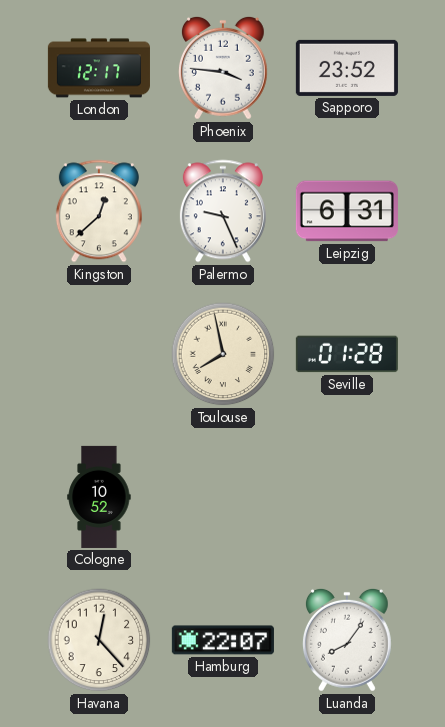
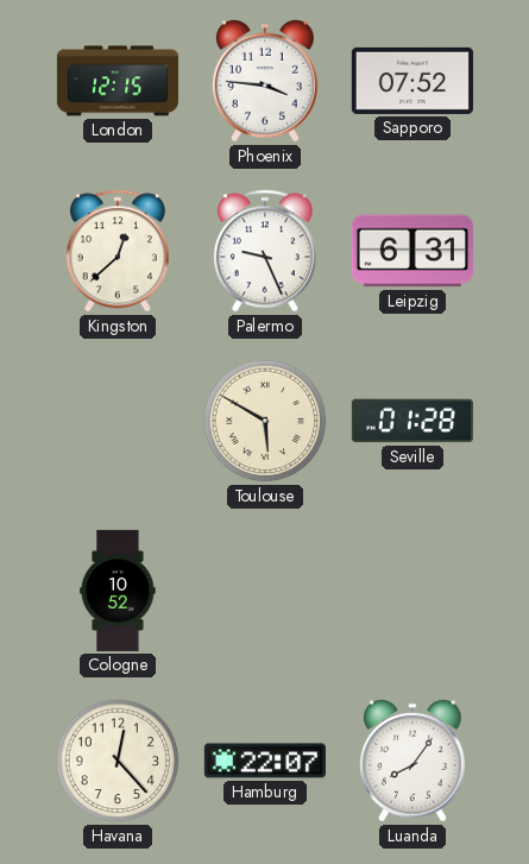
London: 12:17 -> 12:15
Sapporo: 23:52 -> 07:52
Toulouse: 7:58 -> 5:50
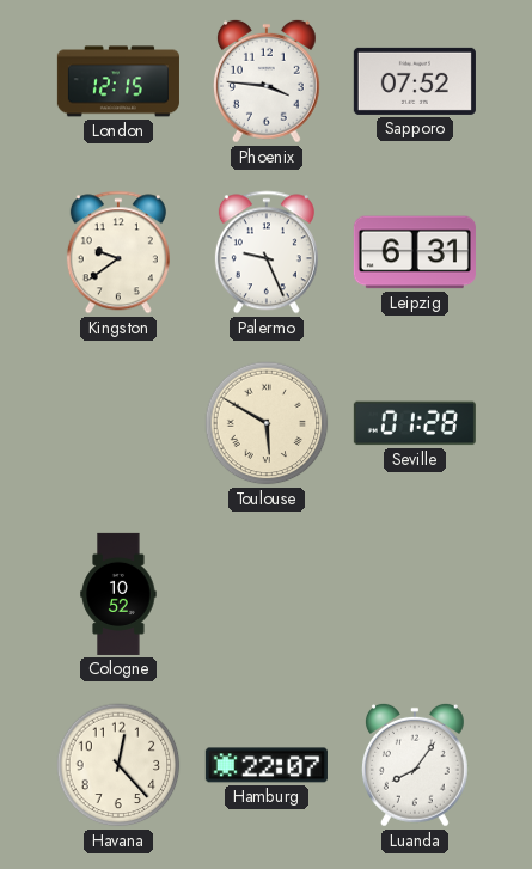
Kingston: 12:38 -> 9:39
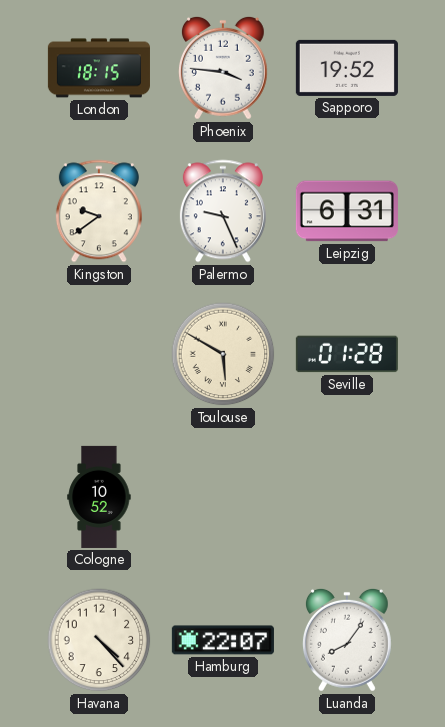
London: 12:15 -> 18:15
Sapporo: 07:52 -> 19:52
Havana: 12:23 -> 4:23
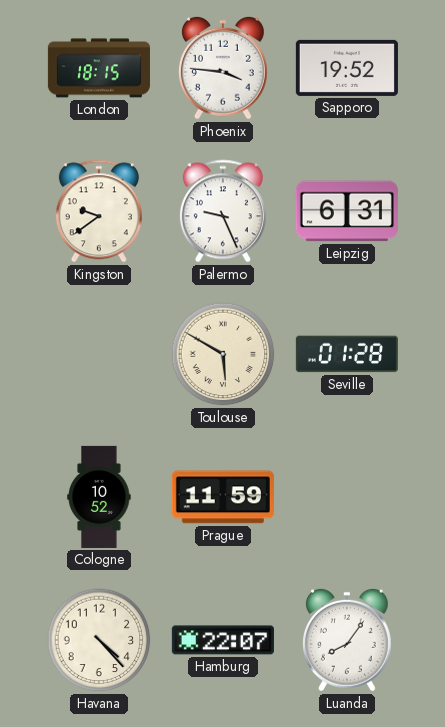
Prague: none -> 11:59
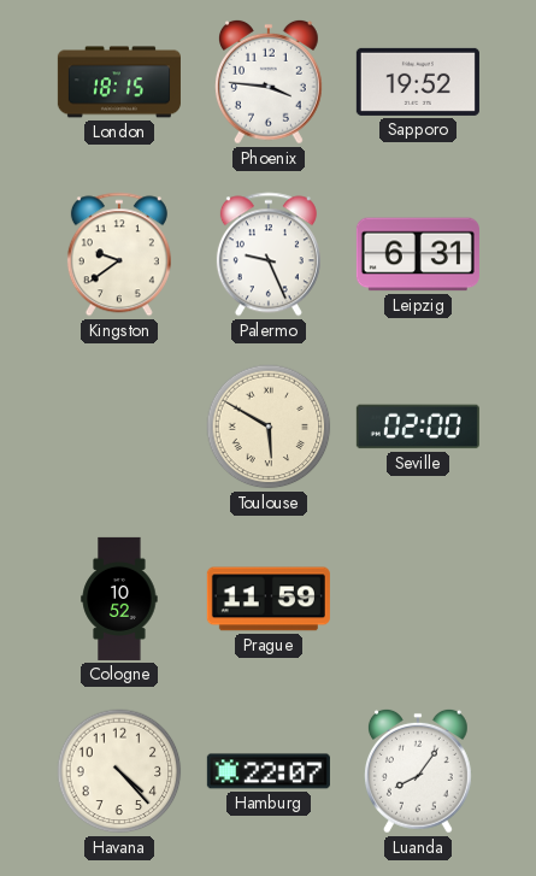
Seville: 01:28 -> 02:00
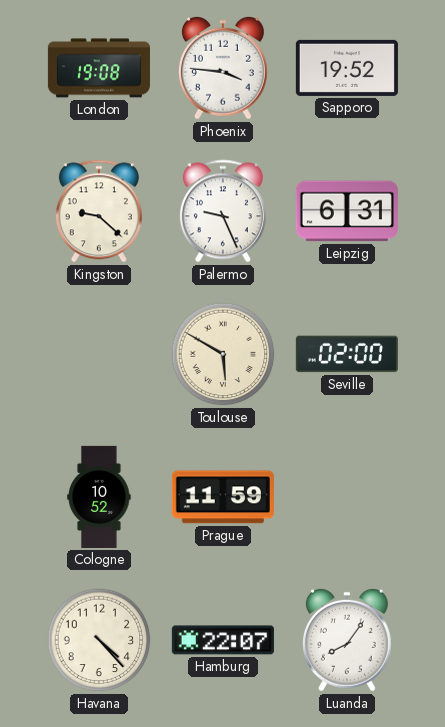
London: 18:15 -> 19:08
Kingston: 9:39 -> 9:22
